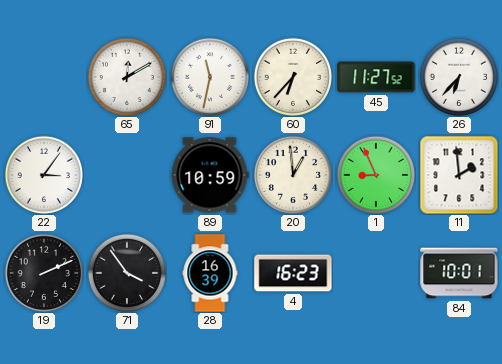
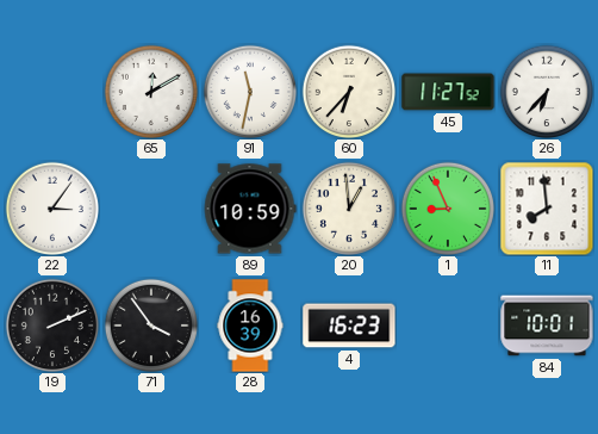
11: 1:59 -> 7:59
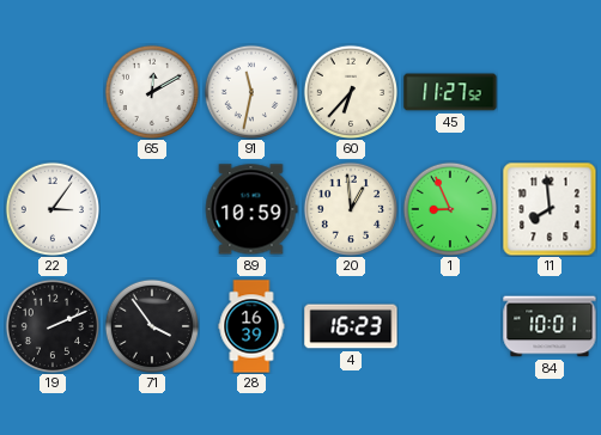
26: 6:37 -> none
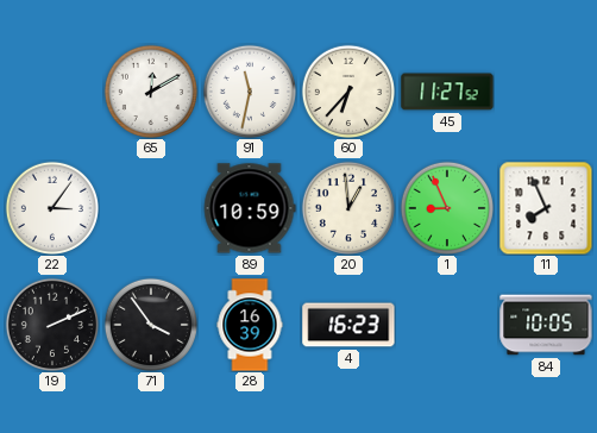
11: 7:59 -> 7:56
84: 10:01 -> 10:05
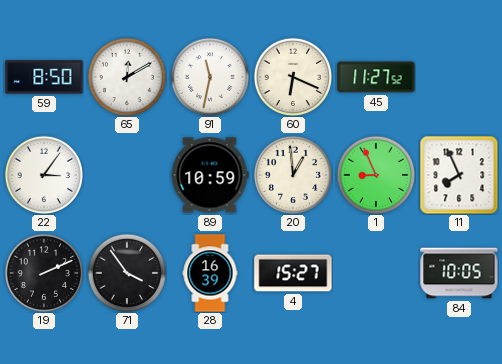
59: none -> 8:50
60: 6:37 -> 6:19
4: 16:23 -> 15:27
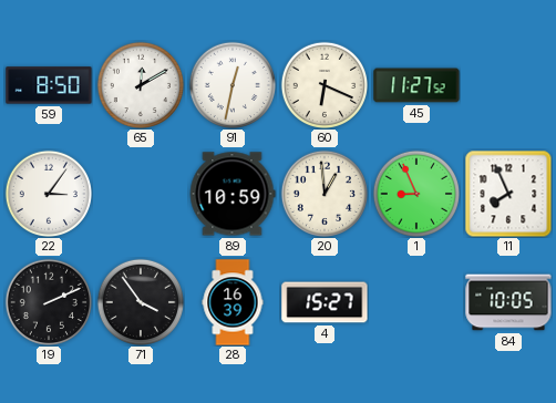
91: 11:32 -> 12:32
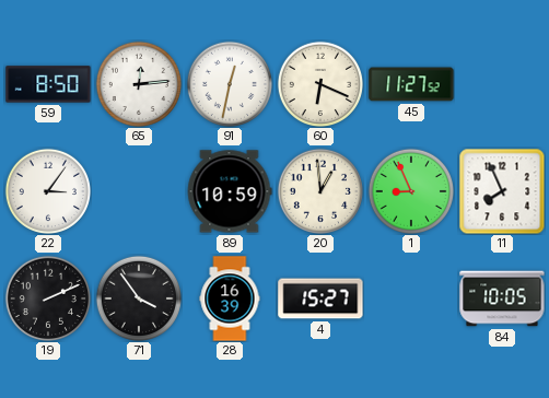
65: 12:10 -> 12:14
